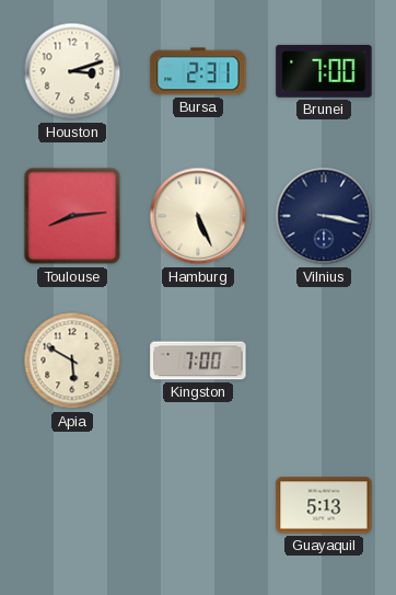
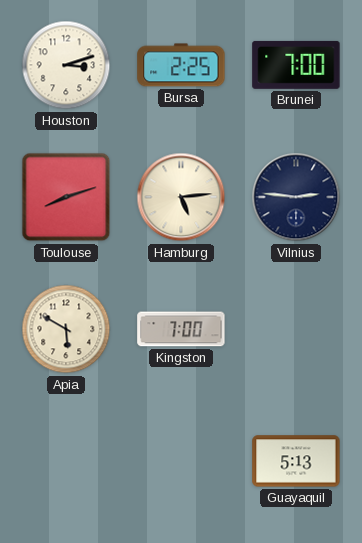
Bursa: 2:31 -> 2:25
Toulouse: 8:14 -> 8:12
Hamburg: 5:26 -> 5:14
Vilnius: 3:17 -> 2:46
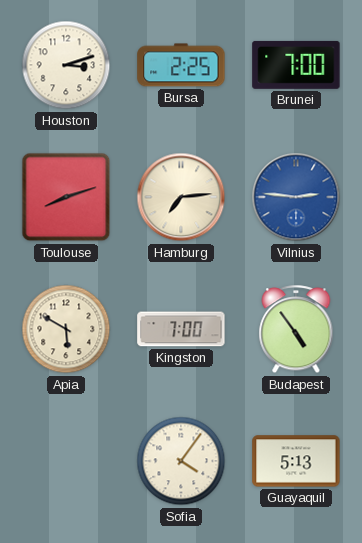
Hamburg: 5:14 -> 7:14
Vilnius dial: navy -> blue
Budapest: none -> 4:54
Sofia: none -> 4:06
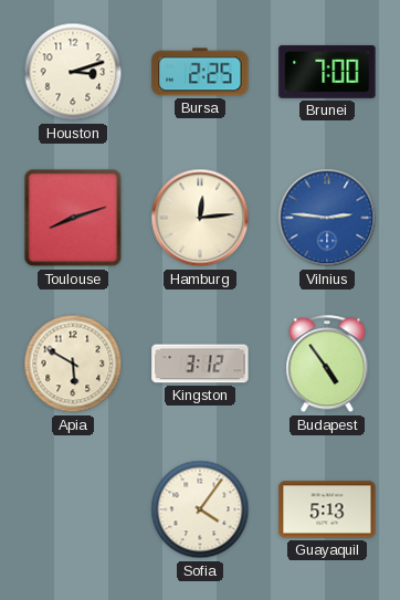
Hamburg: 7:14 -> 12:14
Kingston: 7:00 -> 3:12
